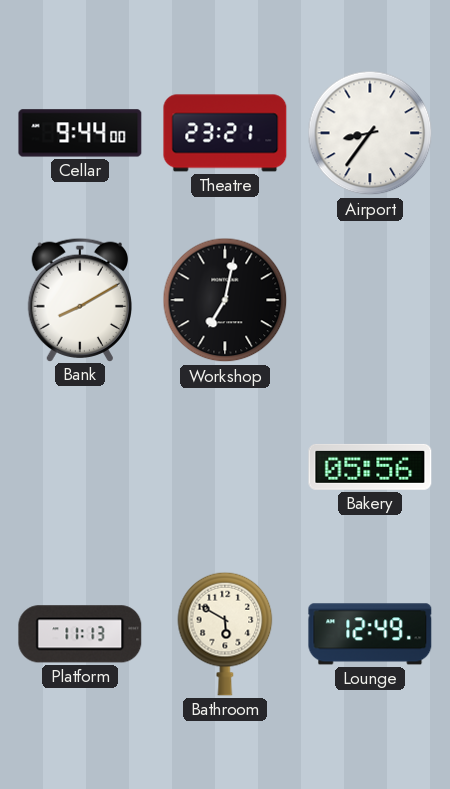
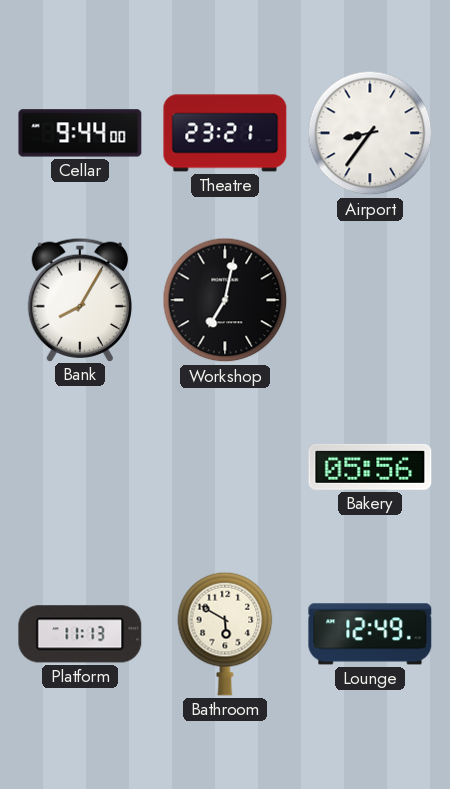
Bank: 8:10 -> 8:05
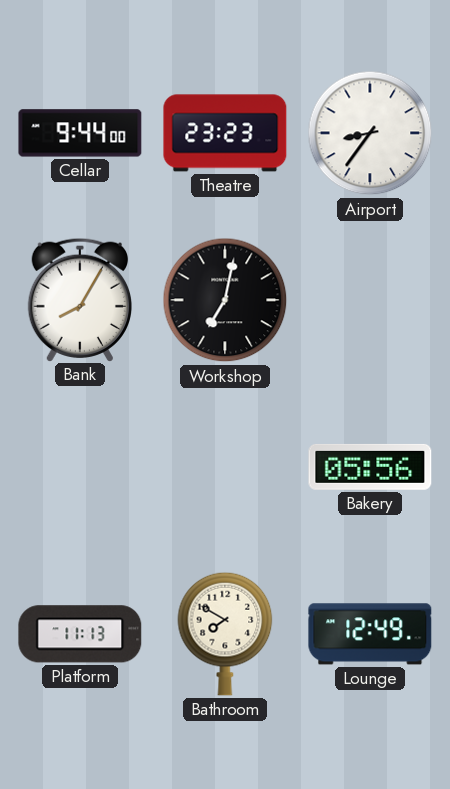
Theatre: 23:21 -> 23:23
Bathroom: 5:50 -> 7:50
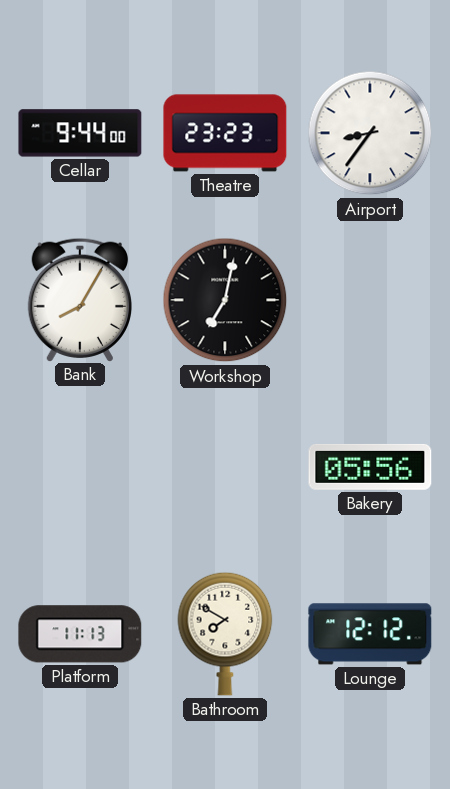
Lounge: 12:49 -> 12:12
